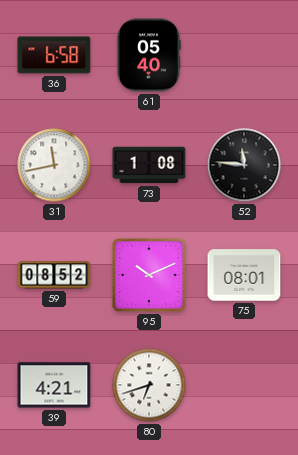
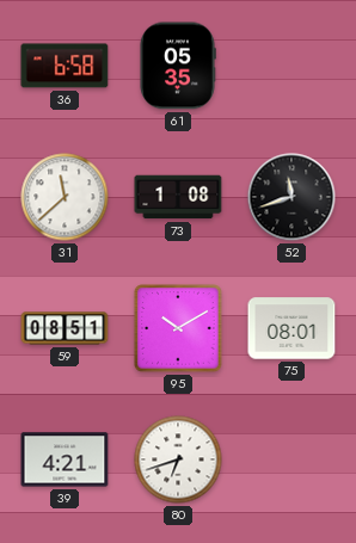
61: 05:40 -> 05:35
31: 11:43 -> 11:38
52: 11:46 -> 11:42
59: 08:52 -> 08:51
95: 10:11 -> 10:10
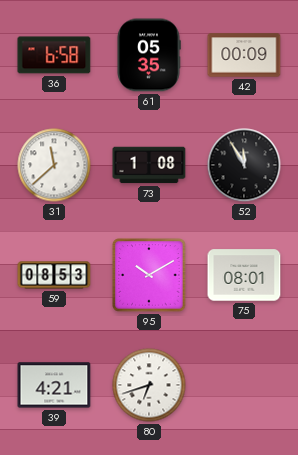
42: none -> 00:09
52: 11:42 -> 11:55
59: 08:51 -> 08:53
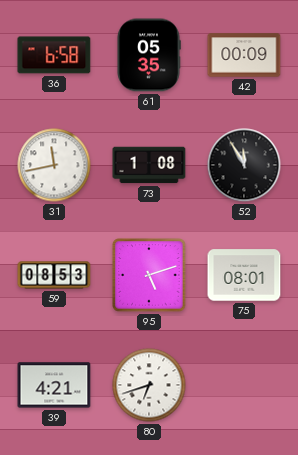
31: 11:38 -> 11:43
95: 10:10 -> 5:12
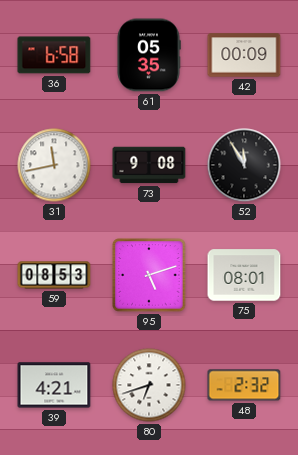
73: 1:08 -> 9:08
48: none -> 2:32
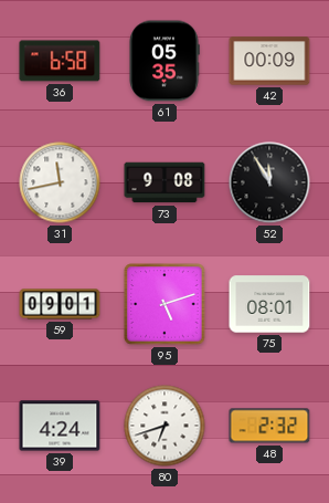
59: 08:53 -> 09:01
39: 4:21 -> 4:24
